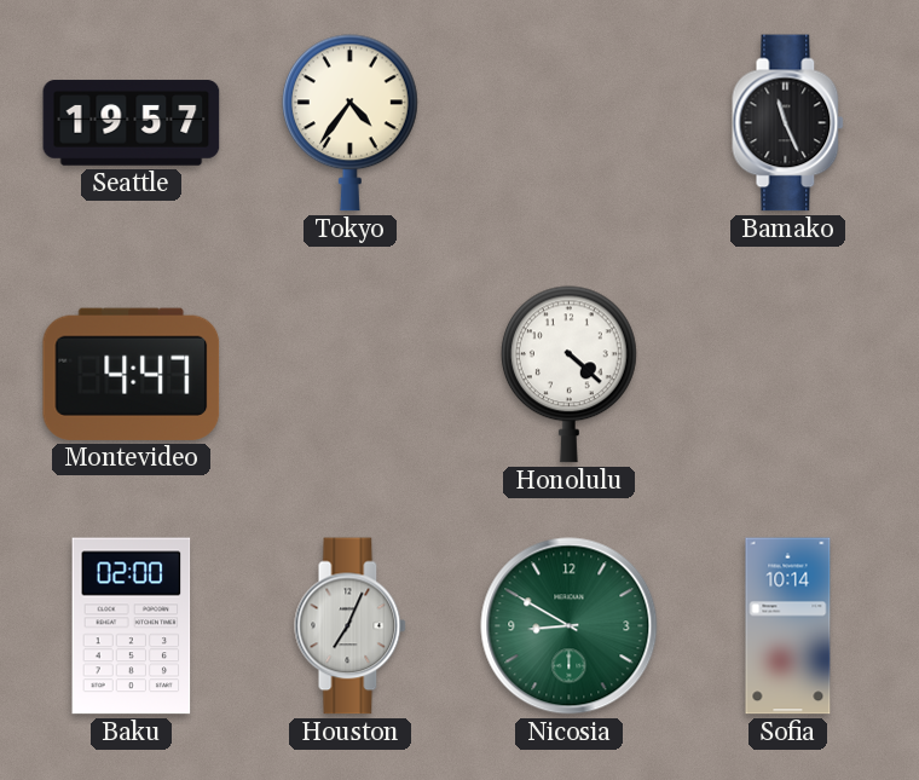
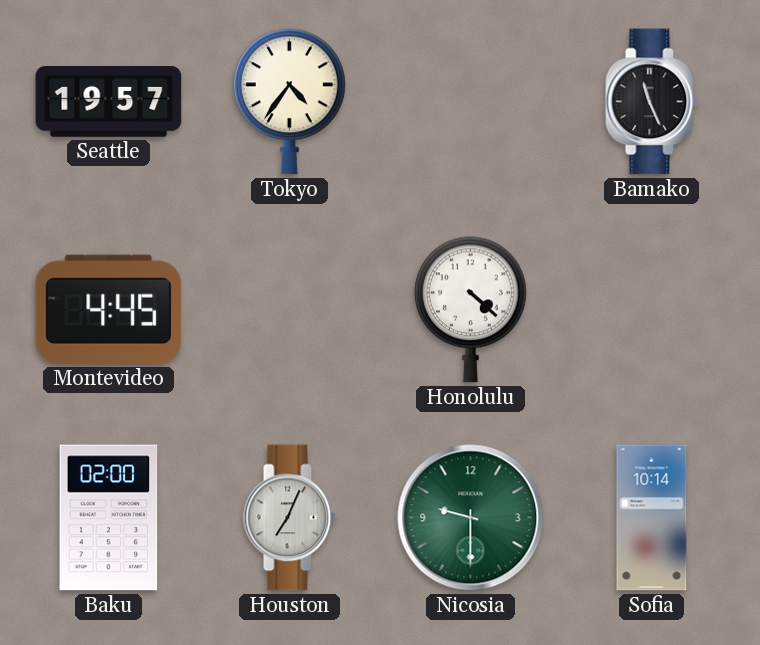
Montevideo: 4:47 -> 4:45
Nicosia: 8:50 -> 9:30
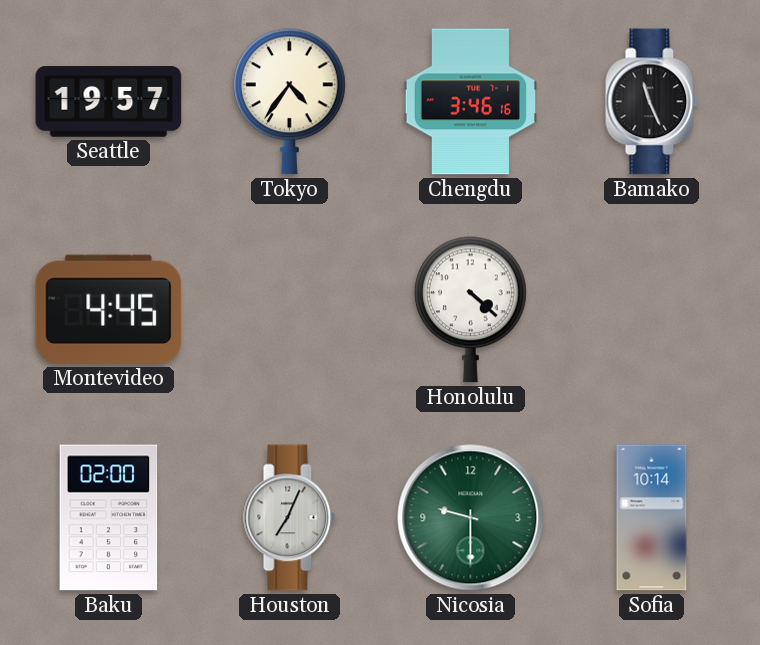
Chengdu: none -> 3:46
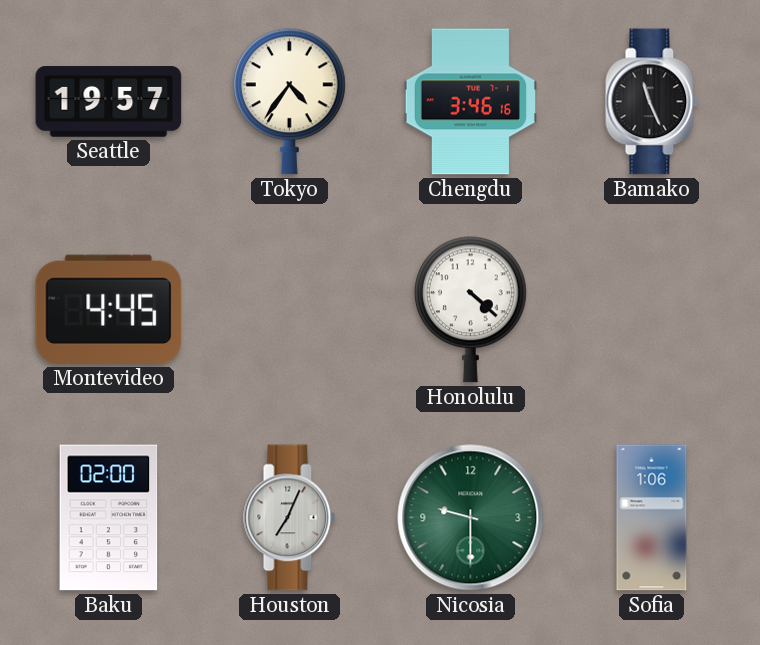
Sofia: 10:14 -> 1:06
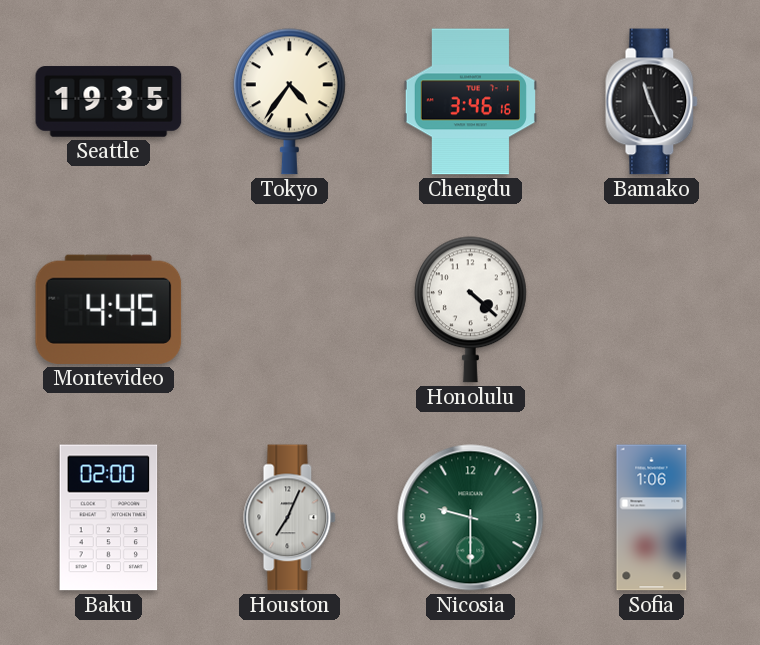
Seattle: 19:57 -> 19:35
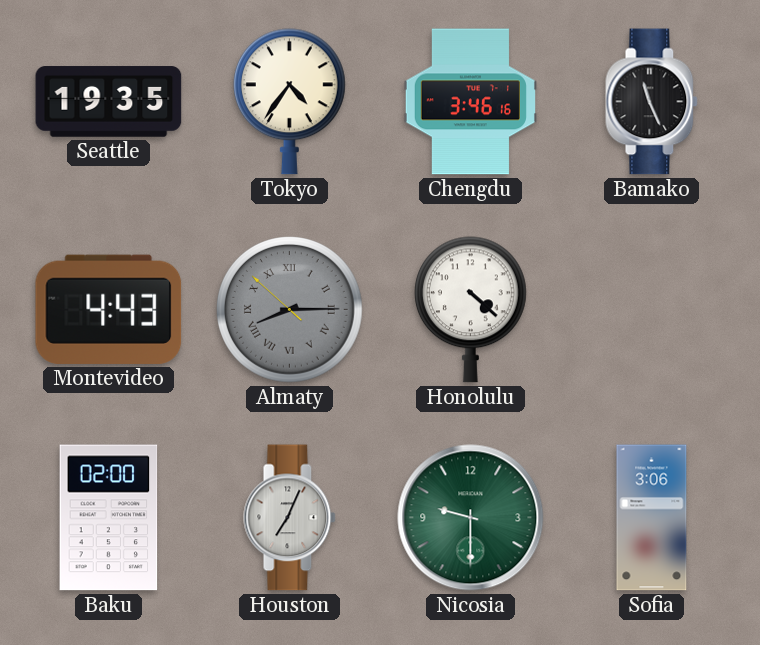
Montevideo: 4:45 -> 4:43
Almaty: none -> 8:14
Sofia: 1:06 -> 3:06
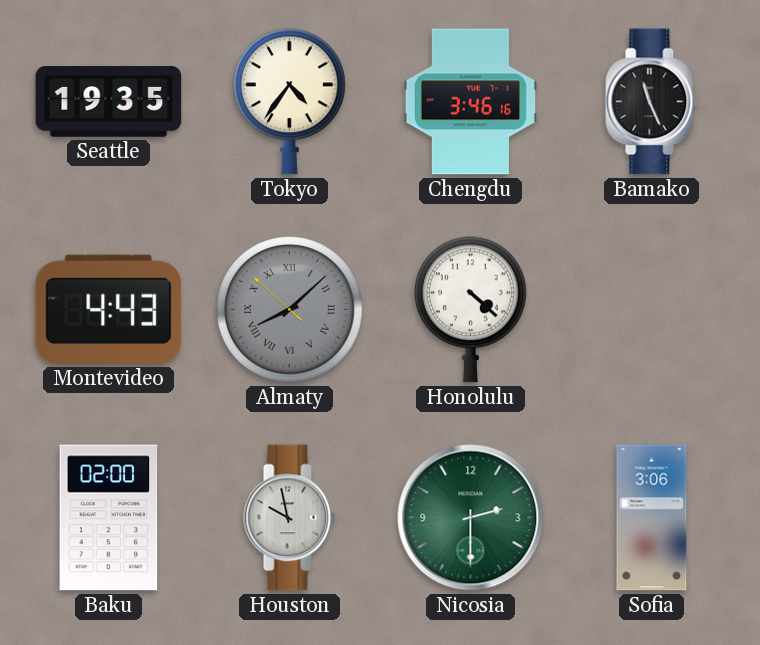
Almaty: 8:14 -> 8:07
Houston: 7:04 -> 9:58
Nicosia: 9:30 -> 2:30
